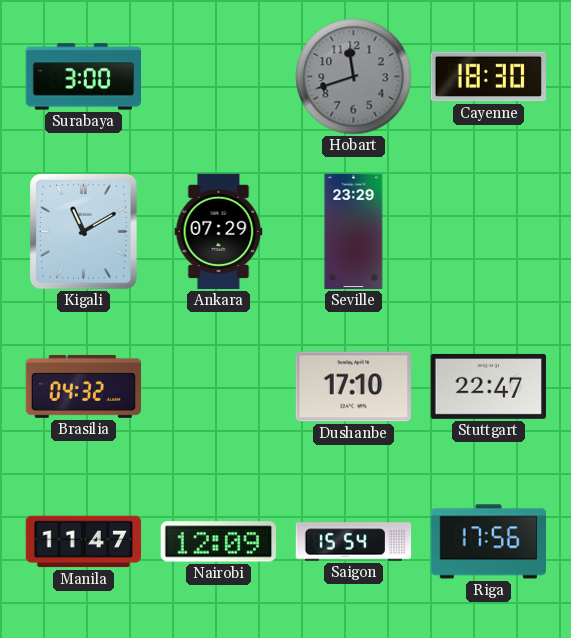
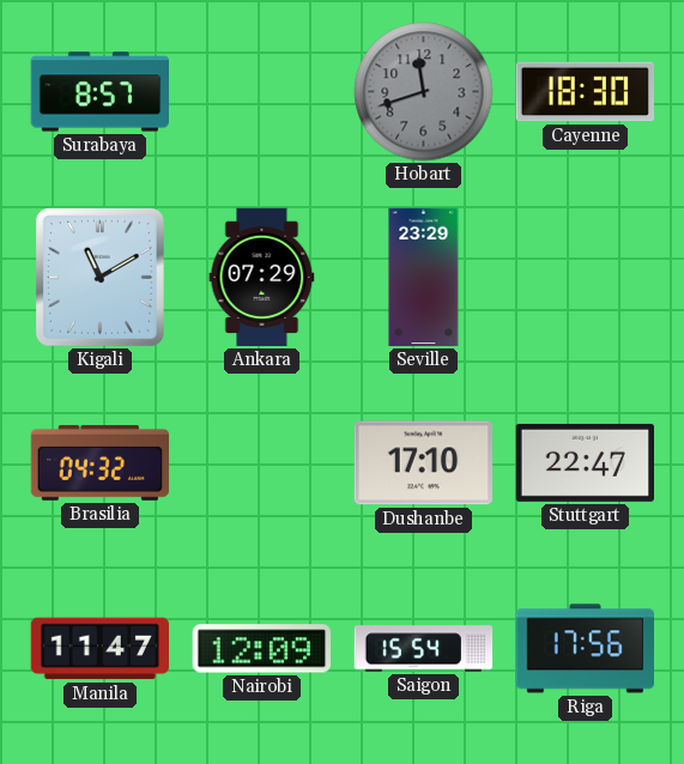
Surabaya: 3:00 -> 8:57
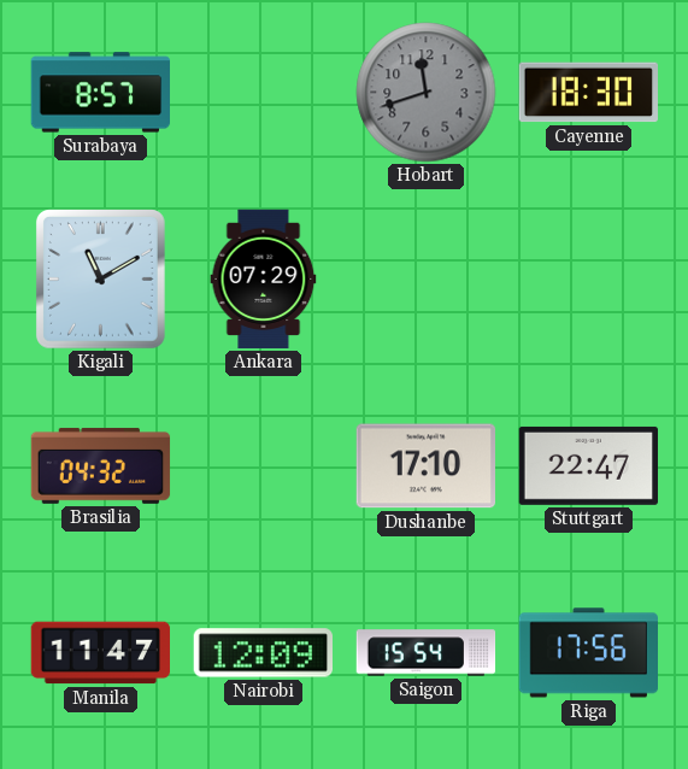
Seville: 23:29 -> none
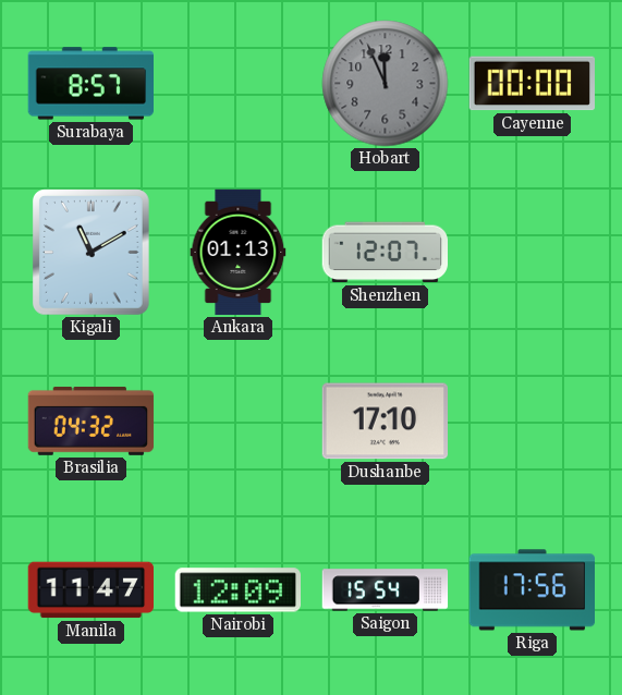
Hobart: 11:42 -> 11:56
Cayenne: 18:30 -> 00:00
Ankara: 07:29 -> 01:13
Shenzhen: none -> 12:07
Stuttgart: 22:47 -> none
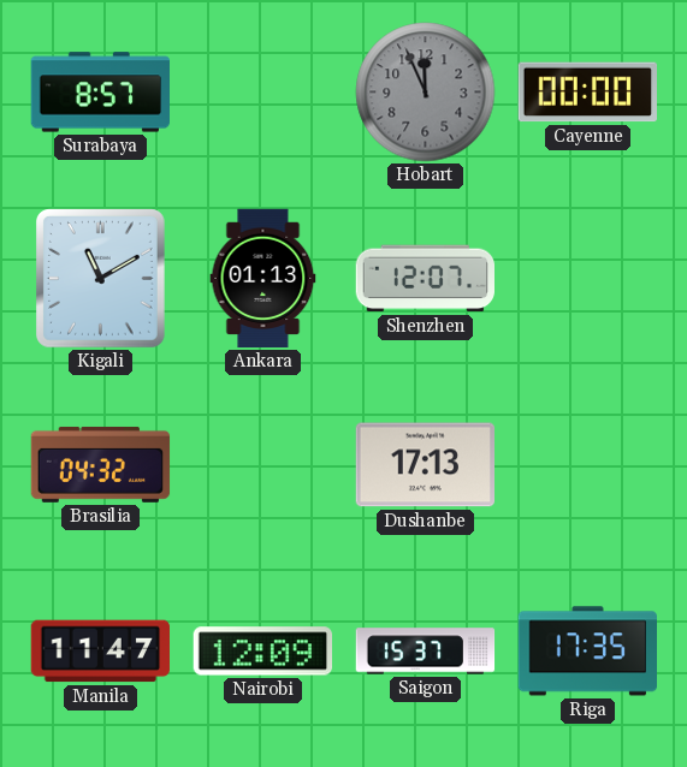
Dushanbe: 17:10 -> 17:13
Saigon: 15:54 -> 15:37
Riga: 17:56 -> 17:35
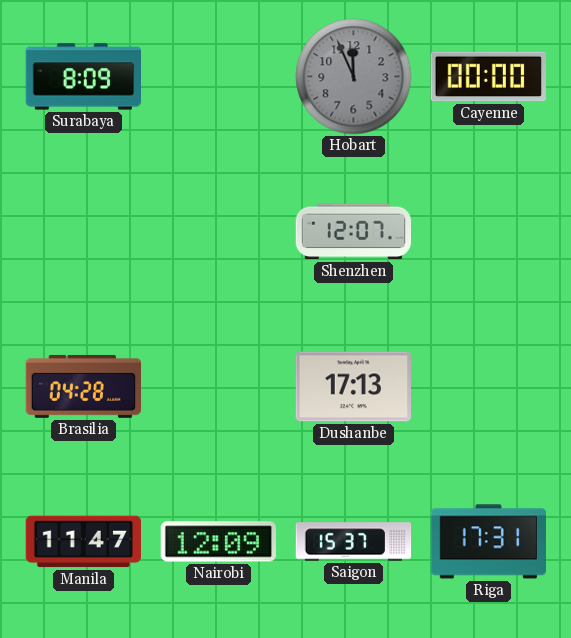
Surabaya: 8:57 -> 8:09
Kigali: 11:10 -> none
Ankara: 01:13 -> none
Brasilia: 04:32 -> 04:28
Riga: 17:35 -> 17:31
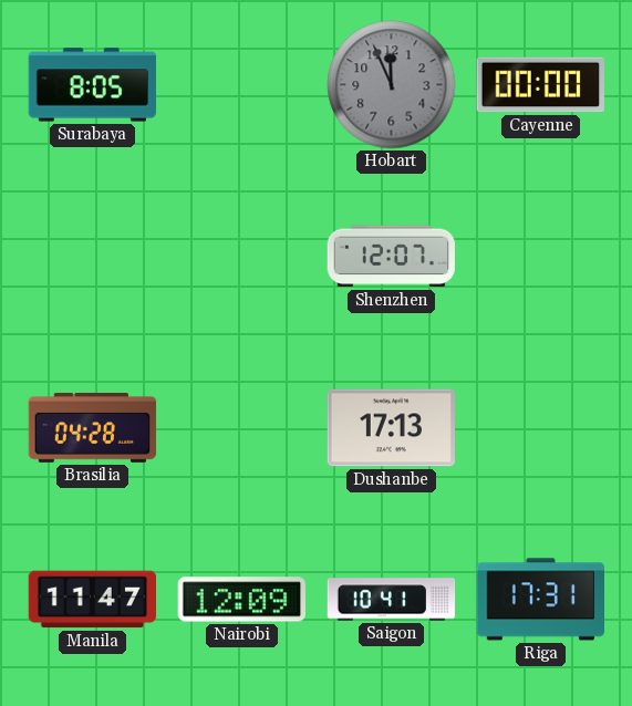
Surabaya: 8:09 -> 8:05
Saigon: 15:37 -> 10:41
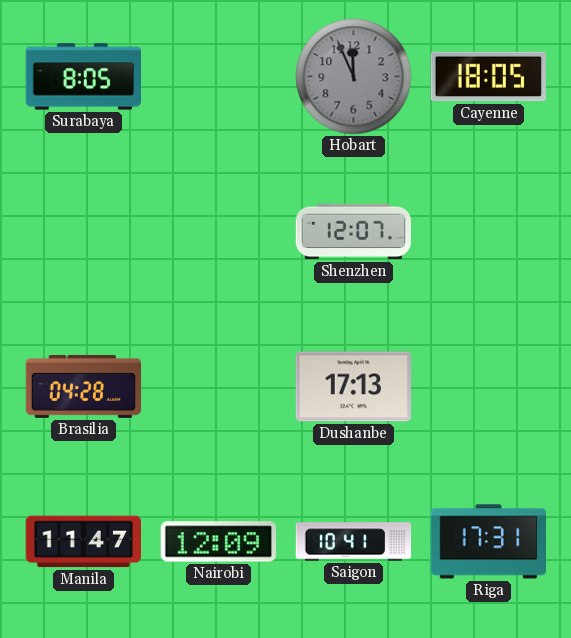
Cayenne: 00:00 -> 18:05
